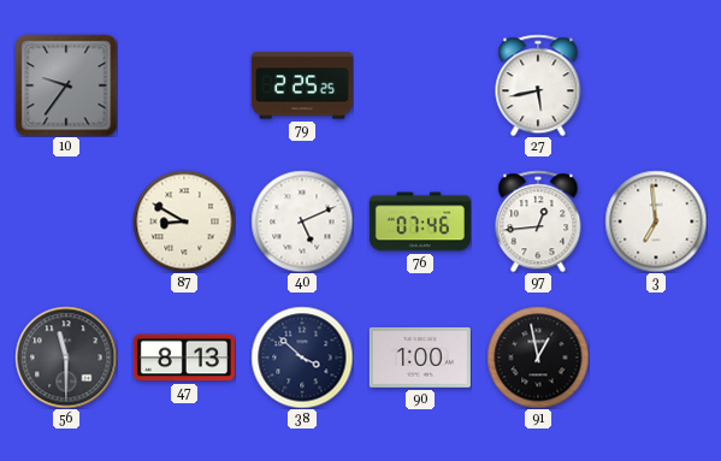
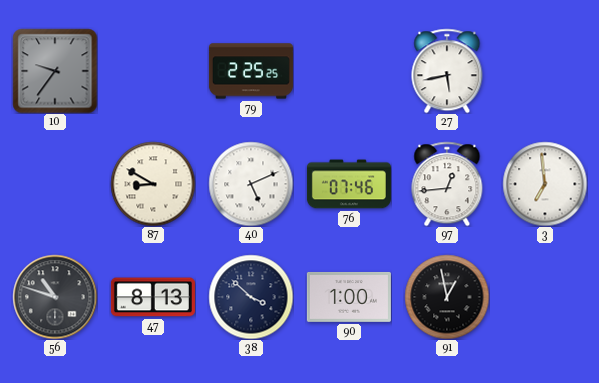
56: 11:30 -> 10:48
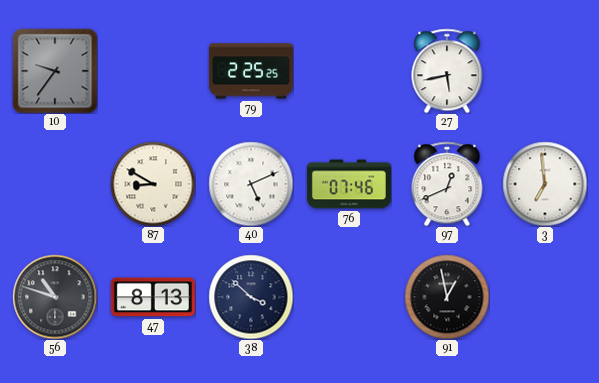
97: 12:44 -> 12:41
90: 1:00 -> none
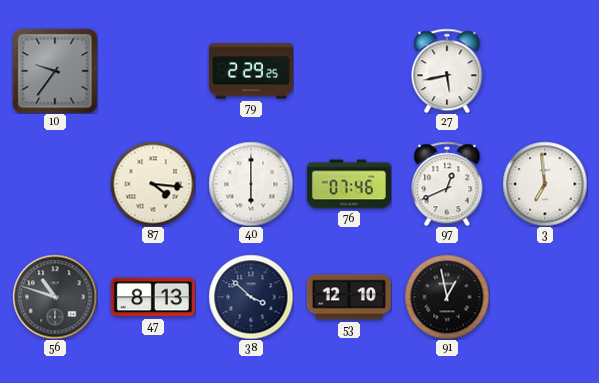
79: 2:25 -> 2:29
87: 8:50 -> 4:16
40: 5:11 -> 6:00
53: none -> 12:10
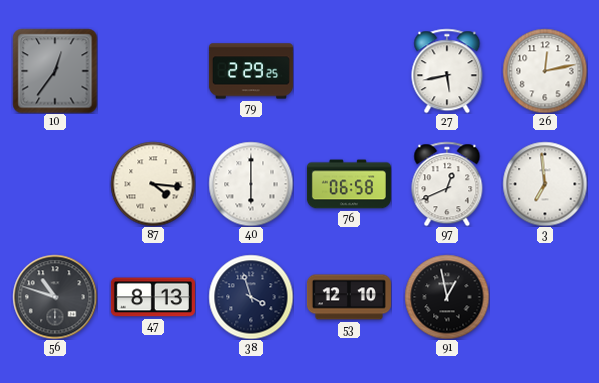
10: 9:36 -> 12:36
26: none -> 12:13
76: 07:46 -> 06:58
38: 3:52 -> 3:57
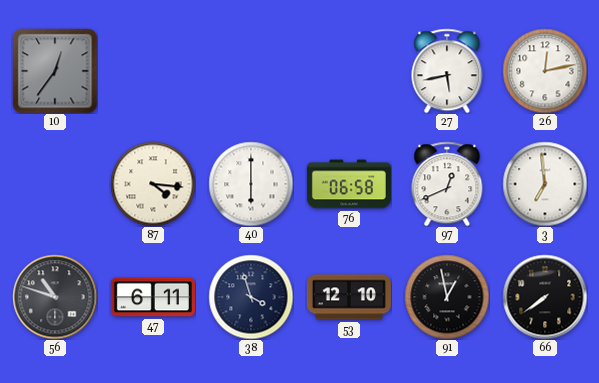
79: 2:29 -> none
47: 8:13 -> 6:11
66: none -> 7:39
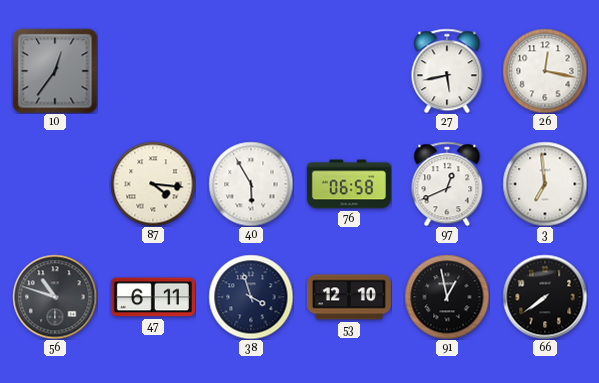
26: 12:13 -> 12:17
40: 6:00 -> 5:55
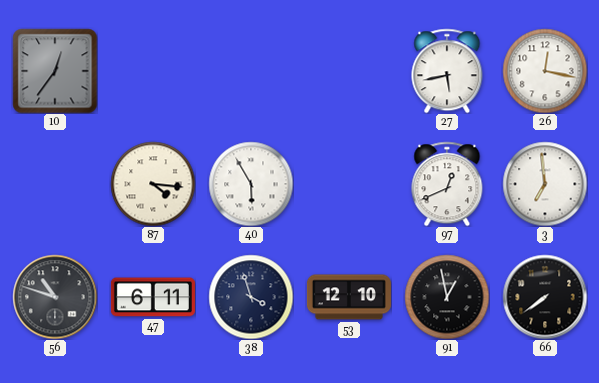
76: 06:58 -> none
